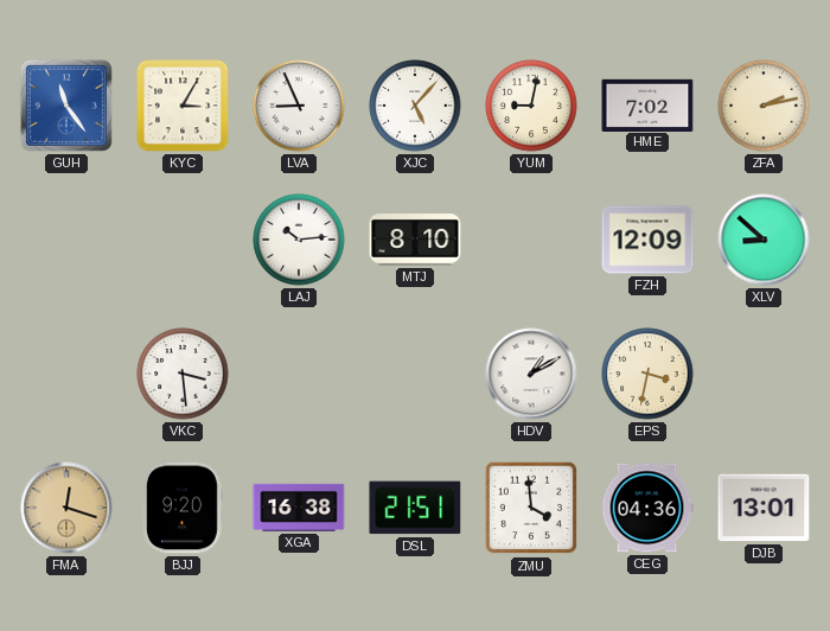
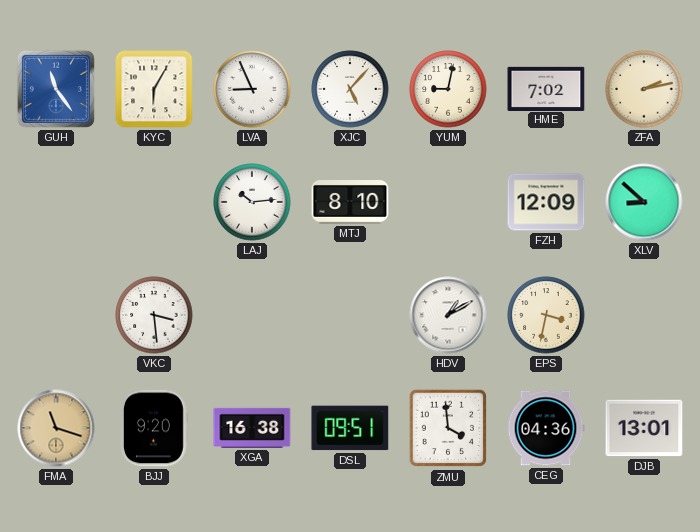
KYC: 3:05 -> 6:05
FMA: 12:18 -> 11:18
DSL: 21:51 -> 09:51
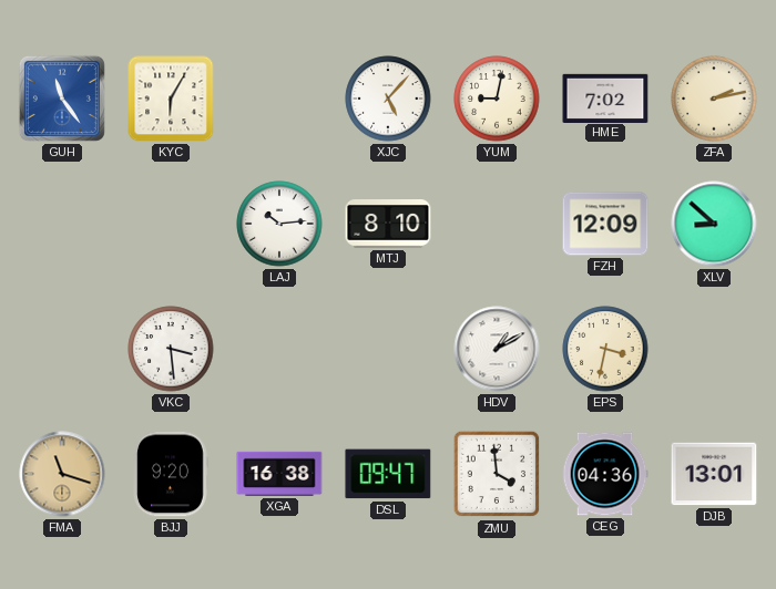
LVA: 8:56 -> none
DSL: 09:51 -> 09:47
